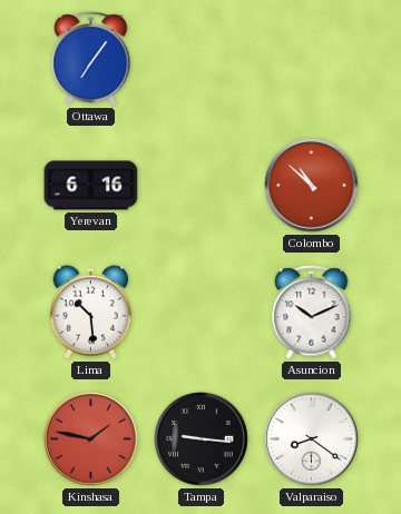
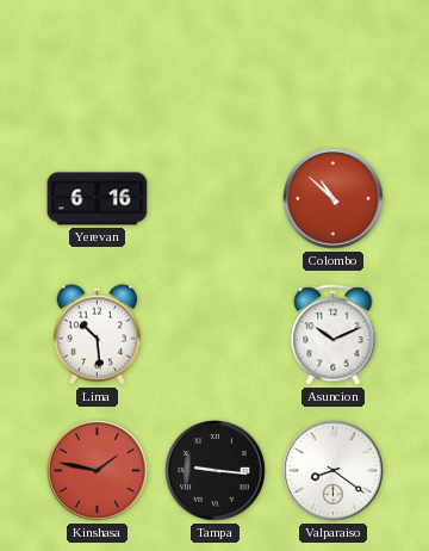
Ottawa: 7:06 -> none
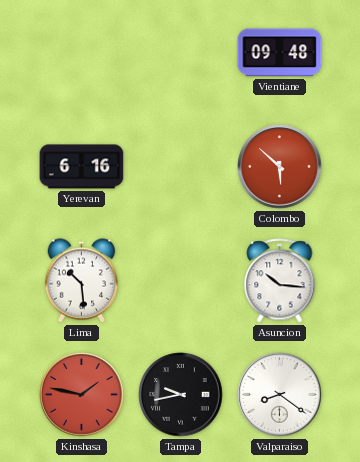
Vientiane: none -> 09:48
Colombo: 10:52 -> 5:52
Asuncion: 10:11 -> 10:16
Tampa: 9:16 -> 9:43
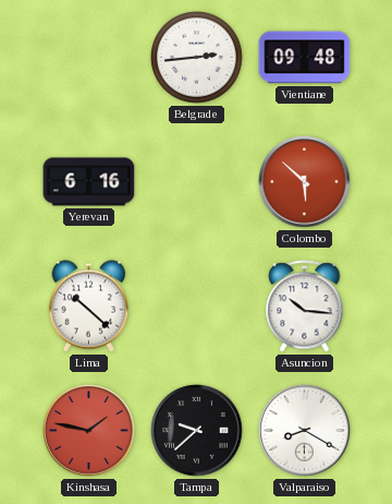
Belgrade: none -> 2:44
Lima: 10:29 -> 10:22
Tampa: 9:43 -> 9:38
Valparaiso: 8:21 -> 8:20
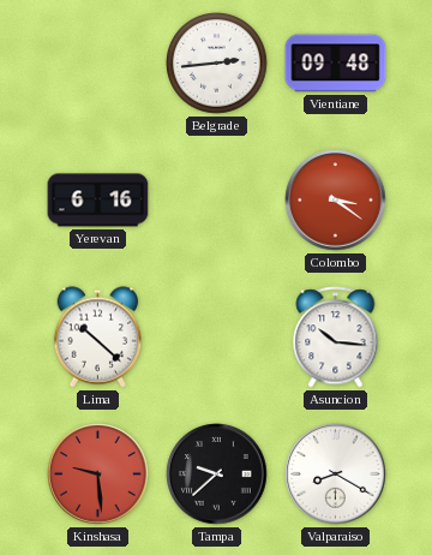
Colombo: 5:52 -> 3:21
Kinshasa: 1:47 -> 9:29
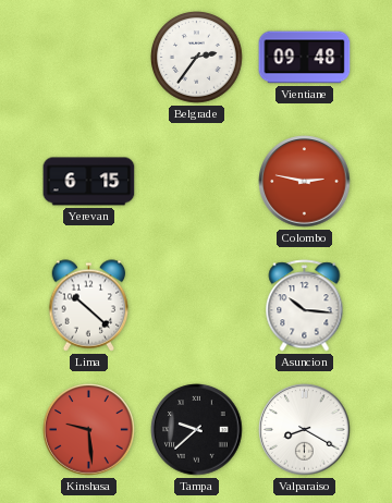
Belgrade: 2:44 -> 2:36
Yerevan: 6:16 -> 6:15
Colombo: 3:21 -> 2:47
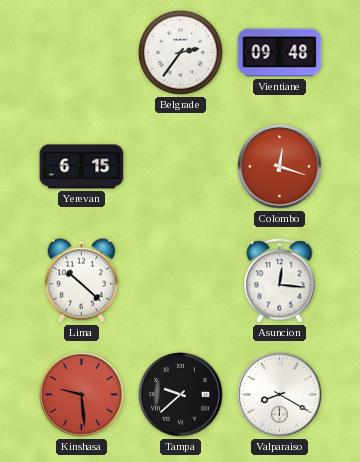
Colombo: 2:47 -> 12:18
Asuncion: 10:16 -> 12:16
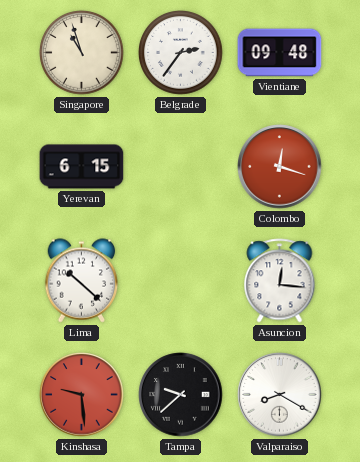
Singapore: none -> 10:57
